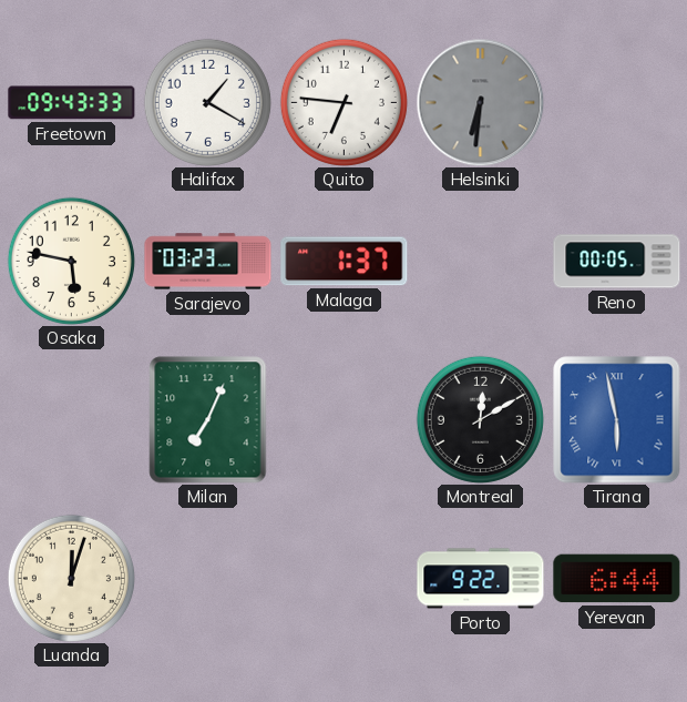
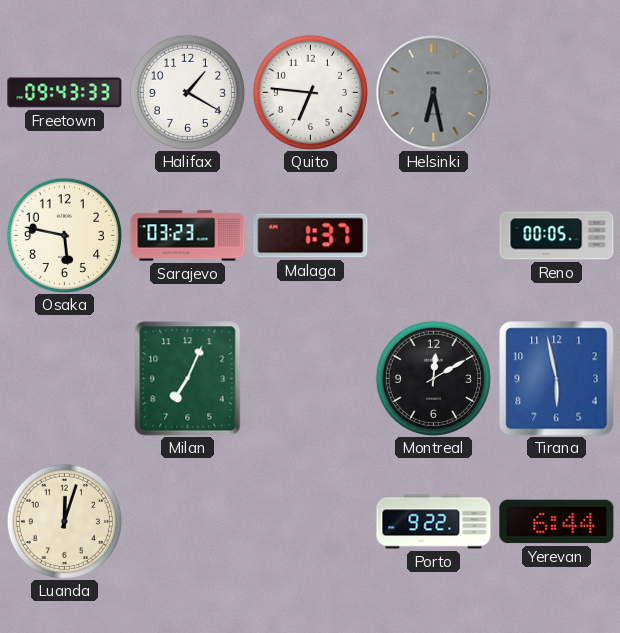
Helsinki: 6:31 -> 6:28
Tirana numerals: Roman -> Arabic
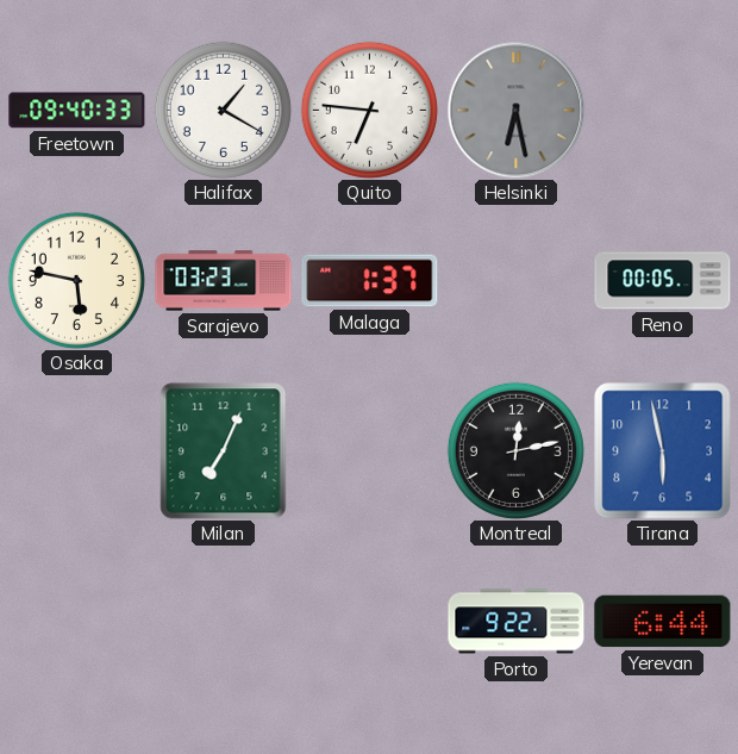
Freetown: 09:43 -> 09:40
Montreal: 12:10 -> 12:13
Luanda: 12:03 -> none
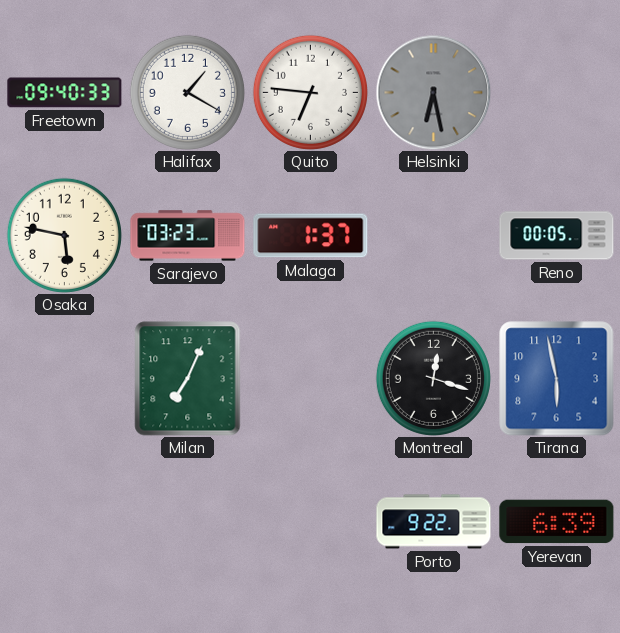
Montreal: 12:13 -> 12:18
Yerevan: 6:44 -> 6:39
